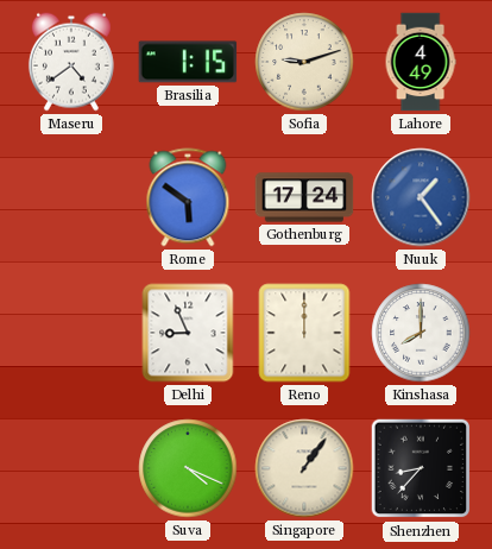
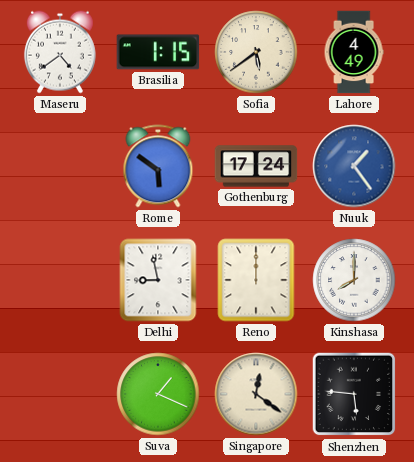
Sofia: 9:12 -> 5:39
Delhi: 8:56 -> 8:58
Suva: 4:19 -> 1:19
Singapore: 1:06 -> 12:21
Shenzhen: 8:37 -> 5:46
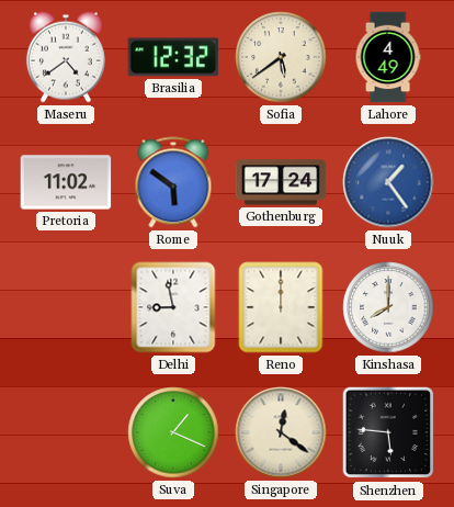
Brasilia: 1:15 -> 12:32
Pretoria: none -> 11:02
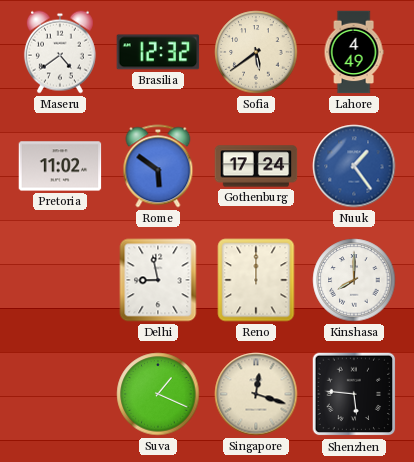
Singapore: 12:21 -> 12:18
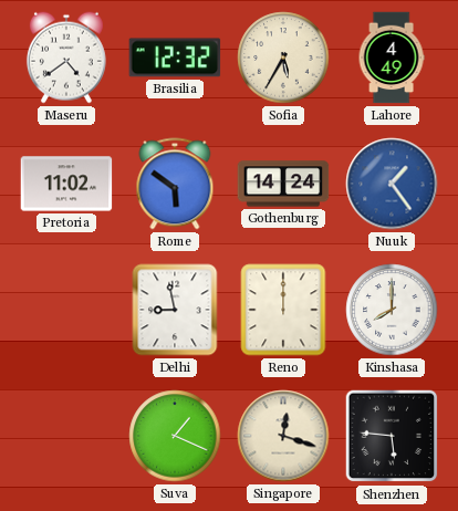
Sofia: 5:39 -> 5:35
Gothenburg: 17:24 -> 14:24
